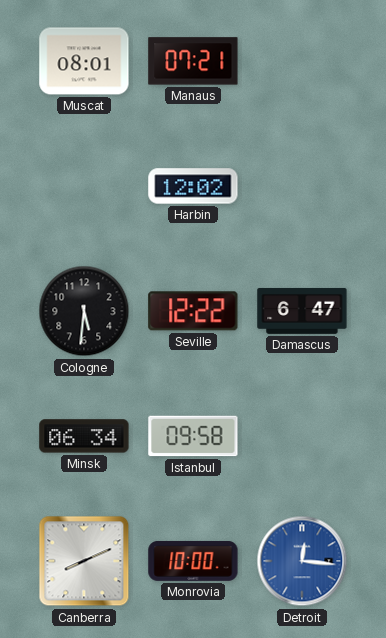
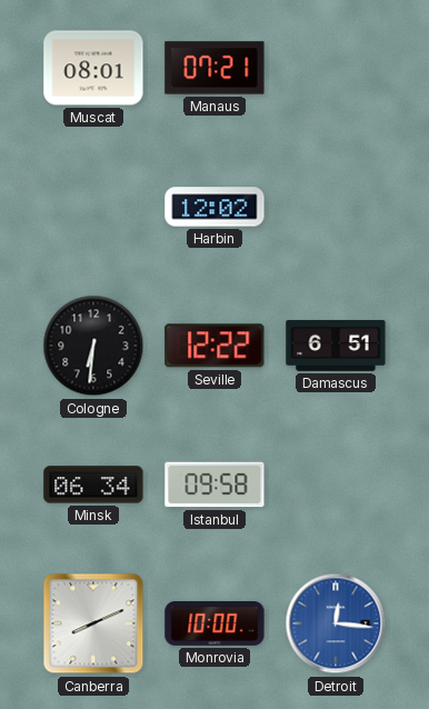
Cologne: 5:31 -> 6:31
Damascus: 6:47 -> 6:51
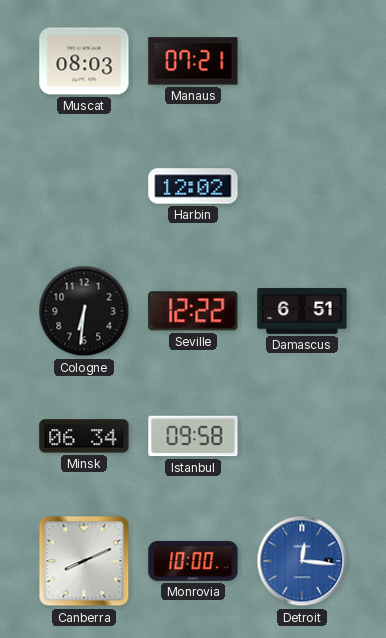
Muscat: 08:01 -> 08:03
